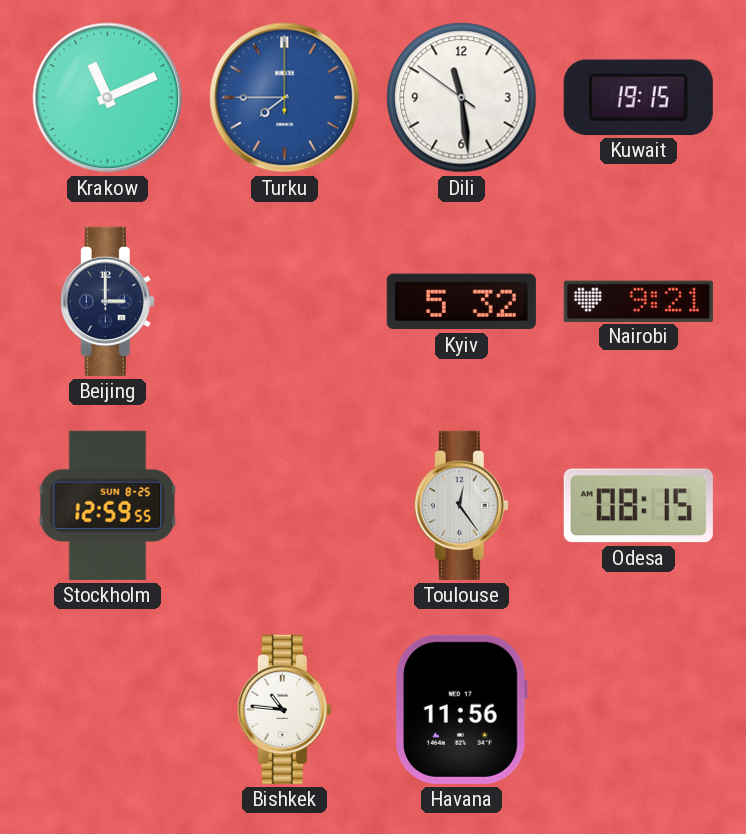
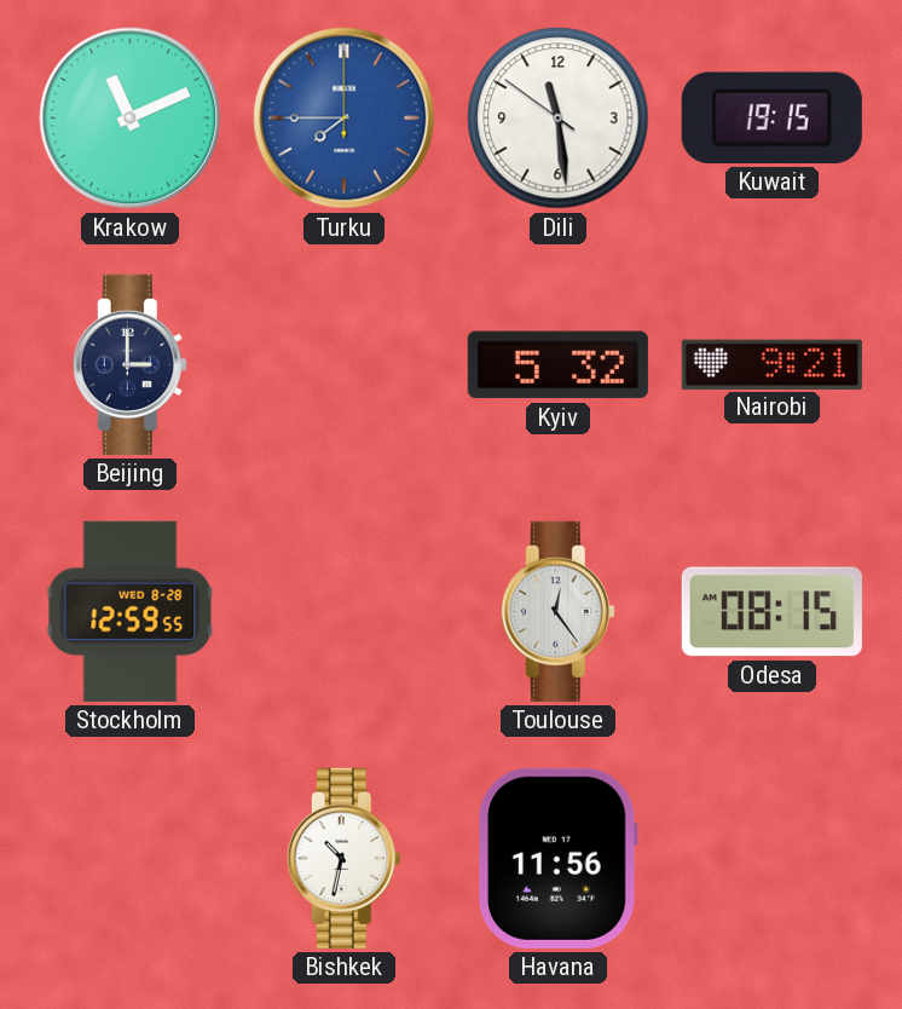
Stockholm date: SUN 8-25 -> WED 8-28
Bishkek: 10:46 -> 10:32
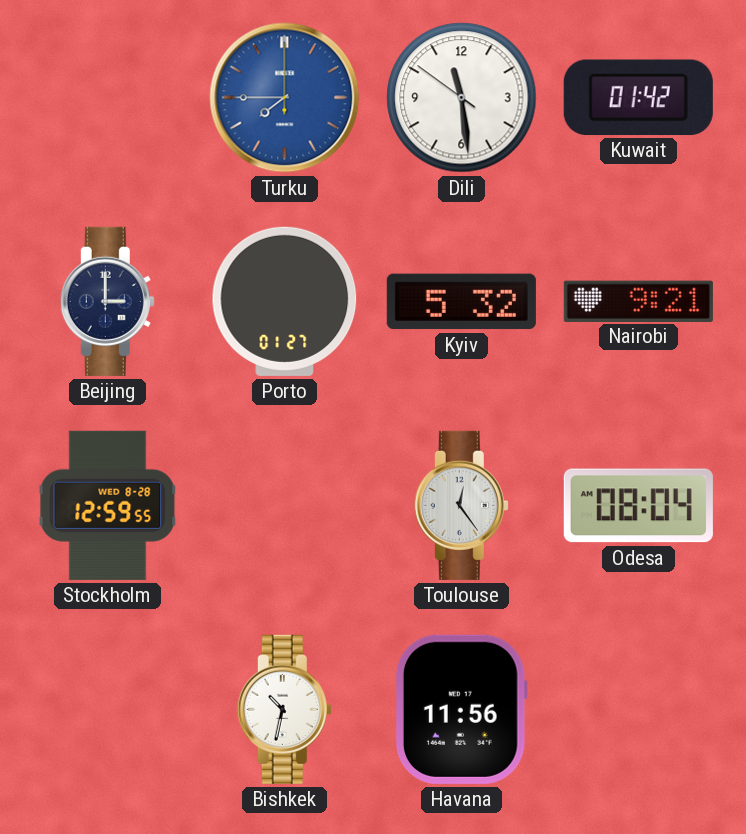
Krakow: 11:11 -> none
Kuwait: 19:15 -> 01:42
Porto: none -> 01:27
Odesa: 08:15 -> 08:04
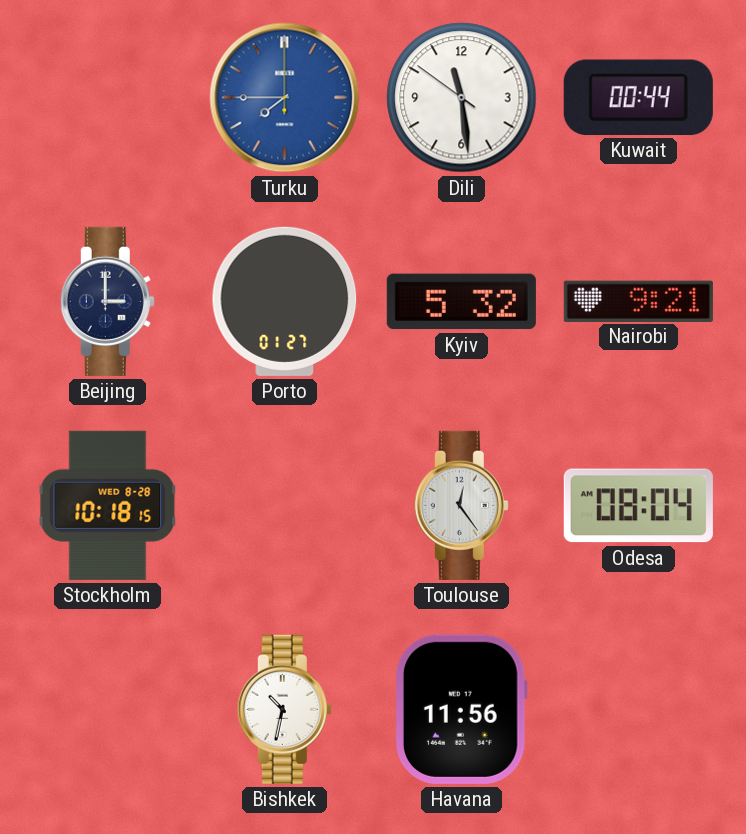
Kuwait: 01:42 -> 00:44
Stockholm: 12:59 -> 10:18
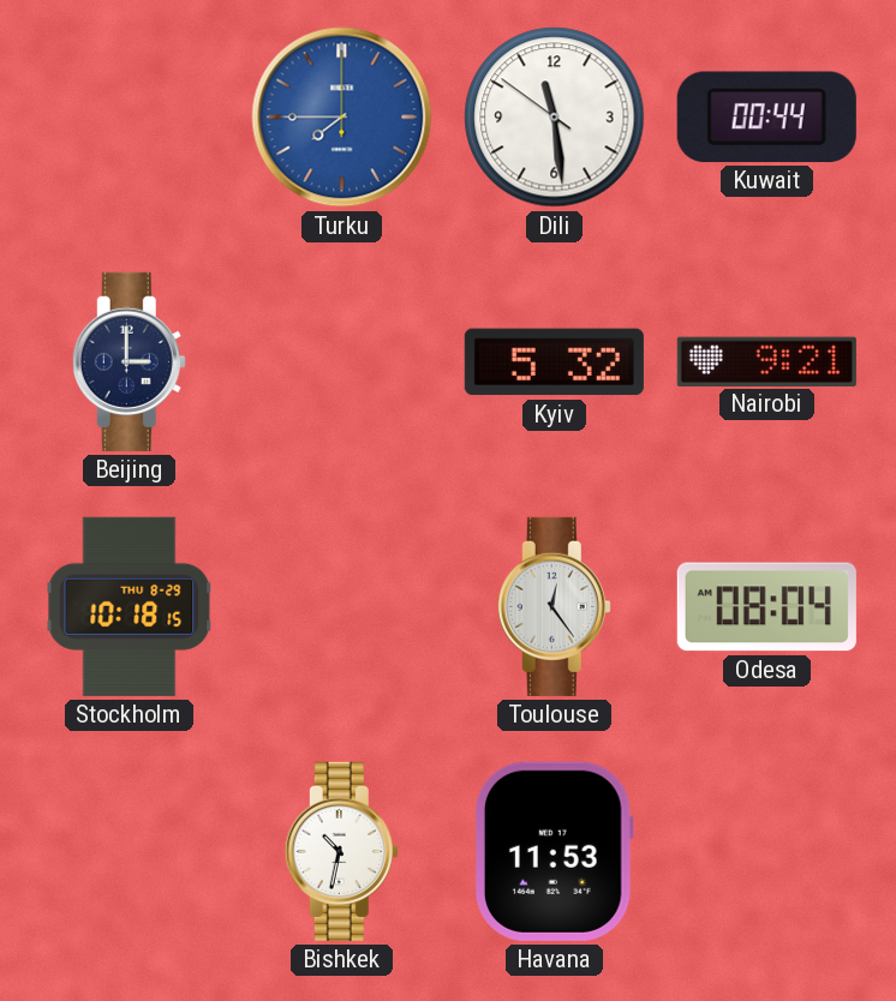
Porto: 01:27 -> none
Stockholm date: WED 8-28 -> THU 8-29
Havana: 11:56 -> 11:53
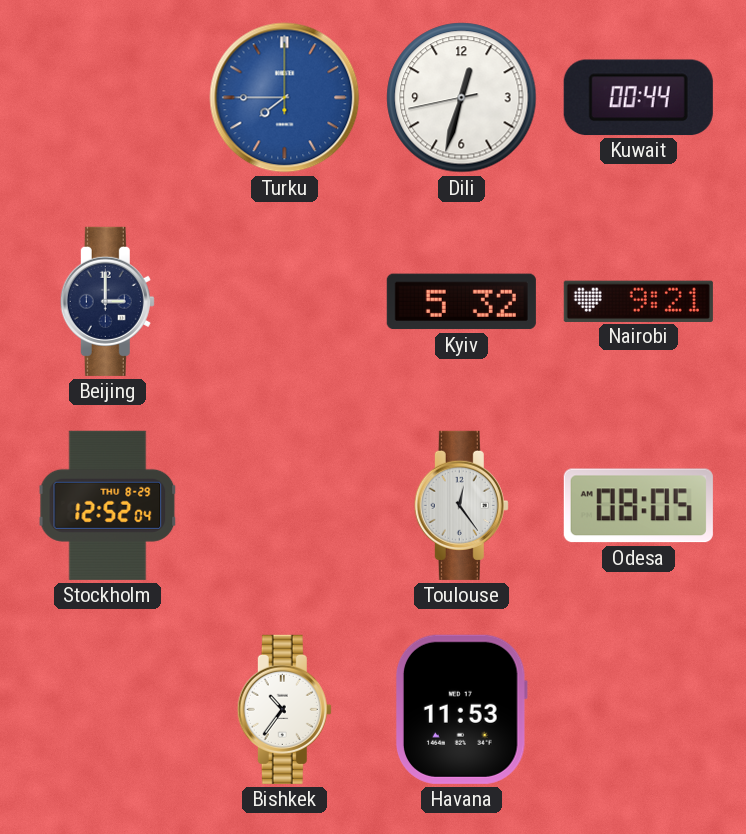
Dili: 11:28 -> 12:32
Stockholm: 10:18 -> 12:52
Odesa: 08:04 -> 08:05
Bishkek: 10:32 -> 10:36
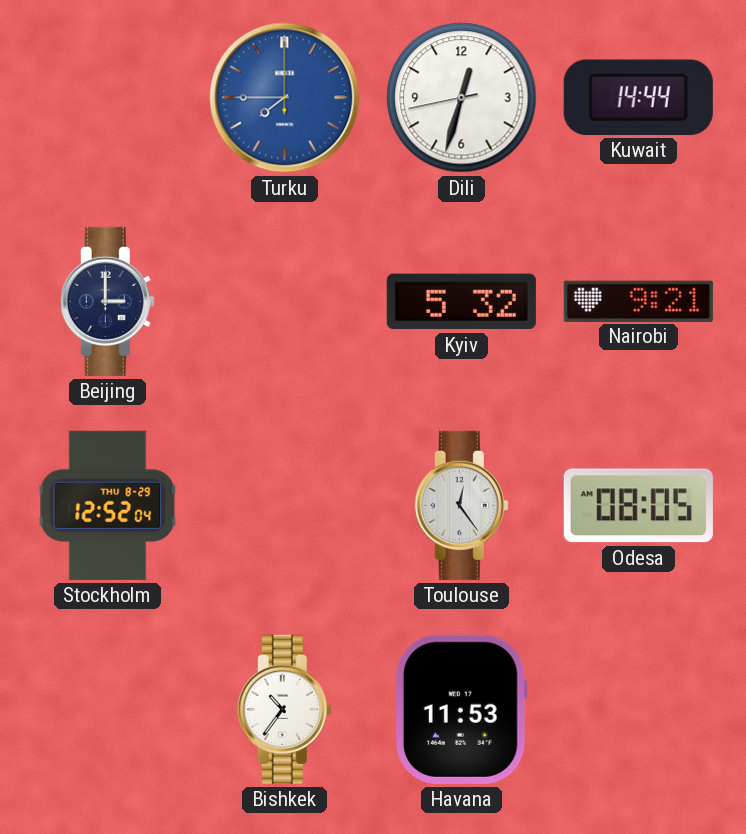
Kuwait: 00:44 -> 14:44
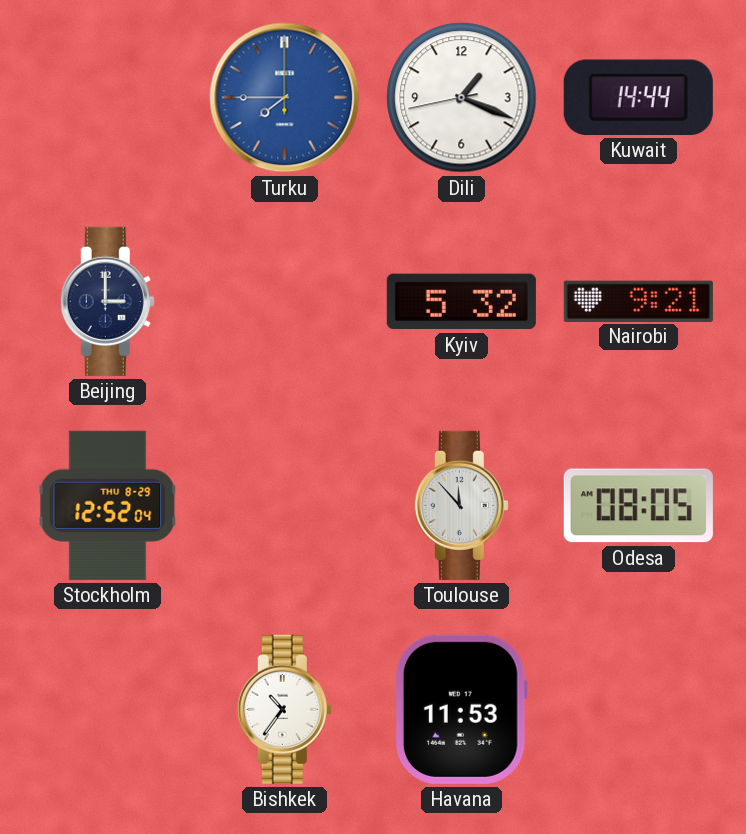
Dili: 12:32 -> 1:18
Toulouse: 12:24 -> 11:53
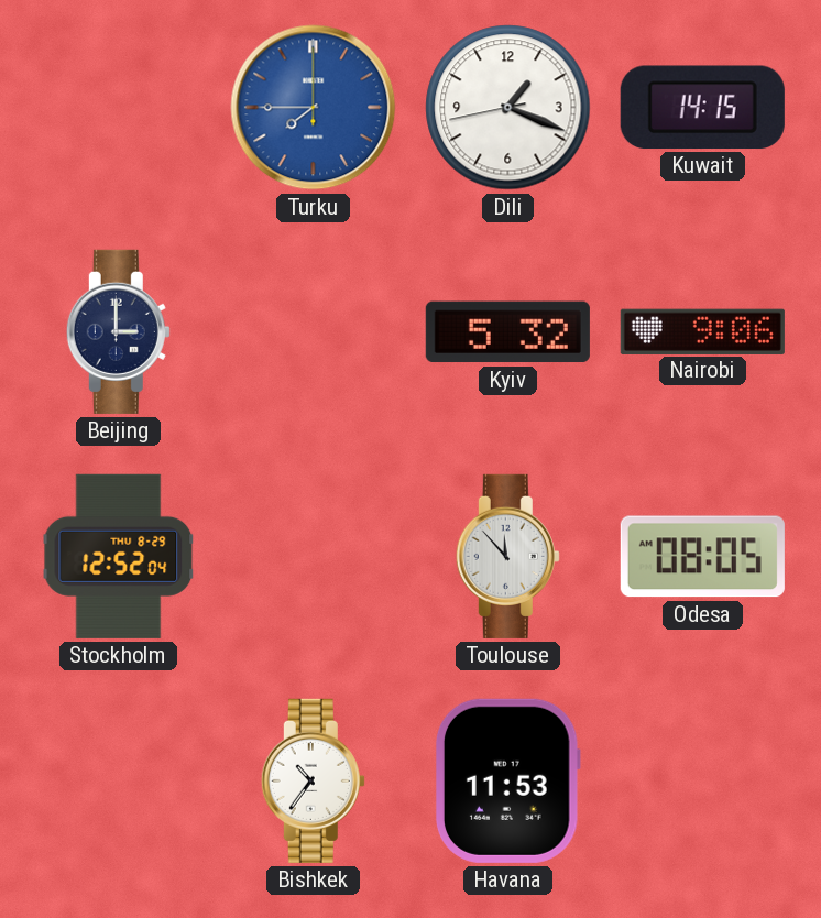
Kuwait: 14:44 -> 14:15
Nairobi: 9:21 -> 9:06
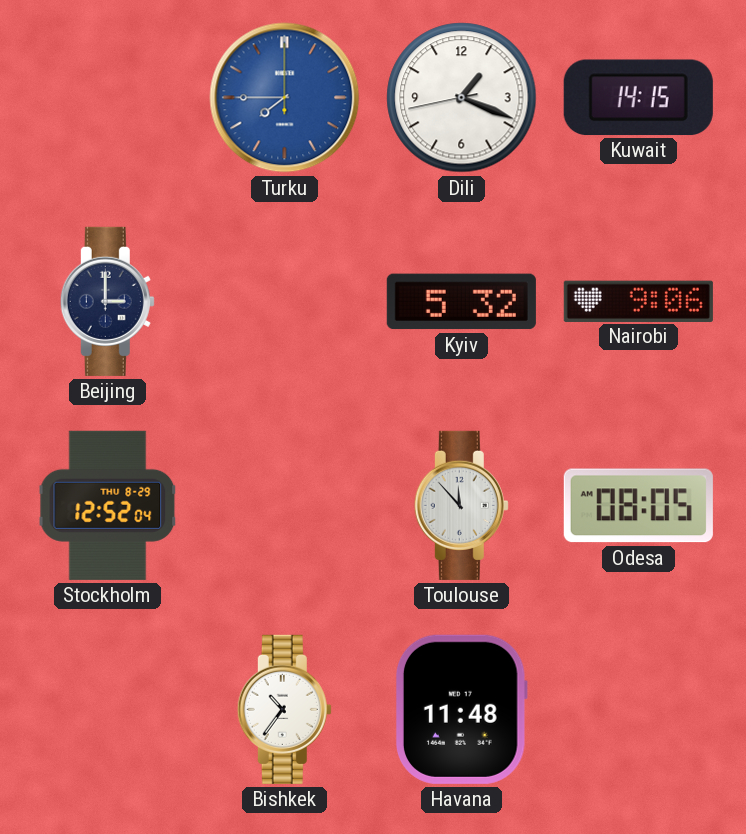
Havana: 11:53 -> 11:48
